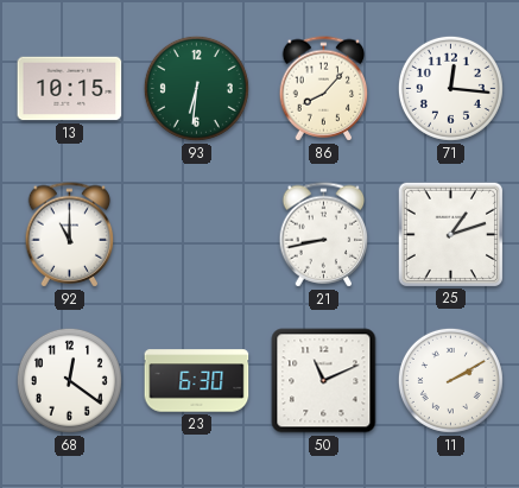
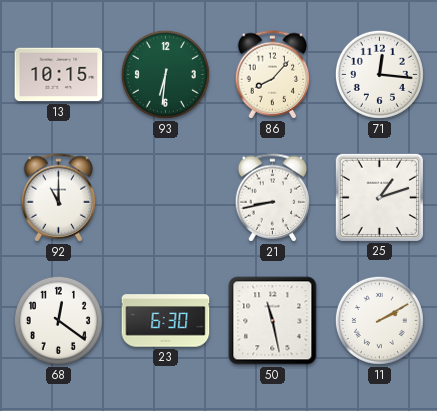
50: 11:11 -> 11:28
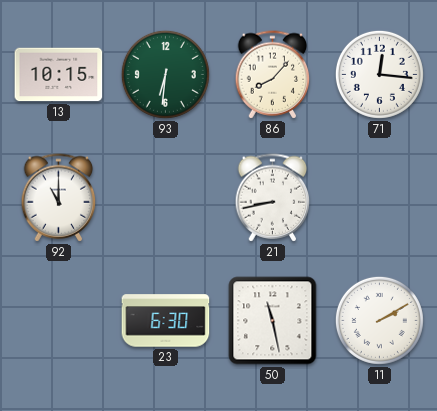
25: 1:12 -> none
68: 12:21 -> none
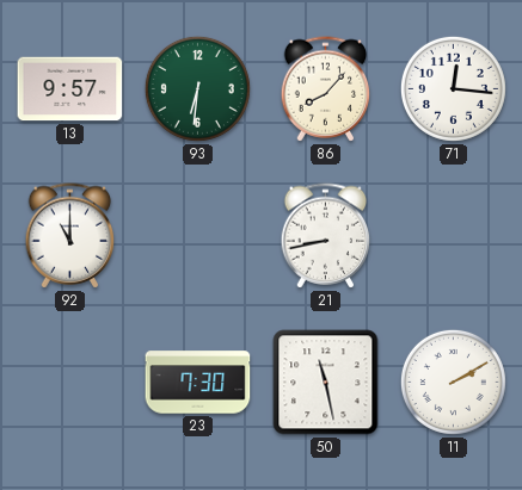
13: 10:15 -> 9:57
23: 6:30 -> 7:30
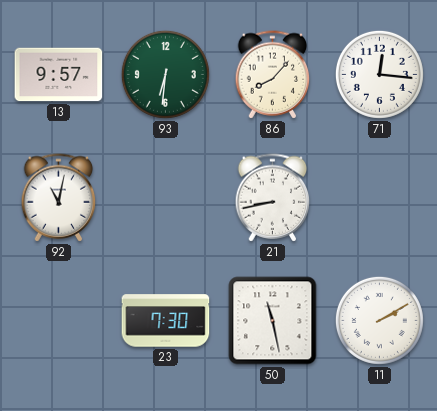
92: 11:00 -> 11:02
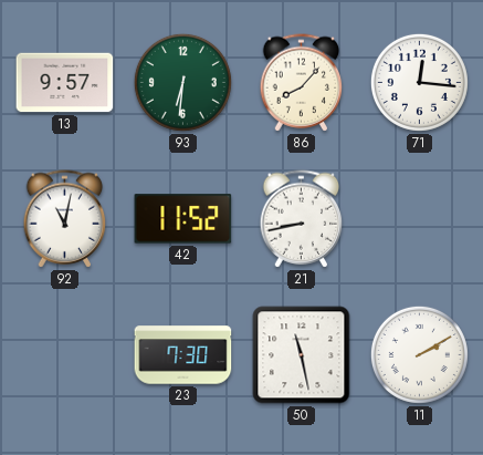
42: none -> 11:52
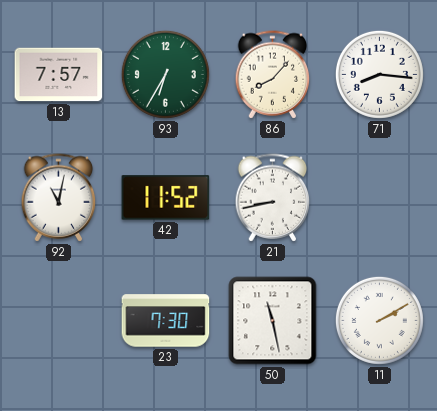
13: 9:57 -> 7:57
93: 6:31 -> 6:35
71: 12:16 -> 8:16
